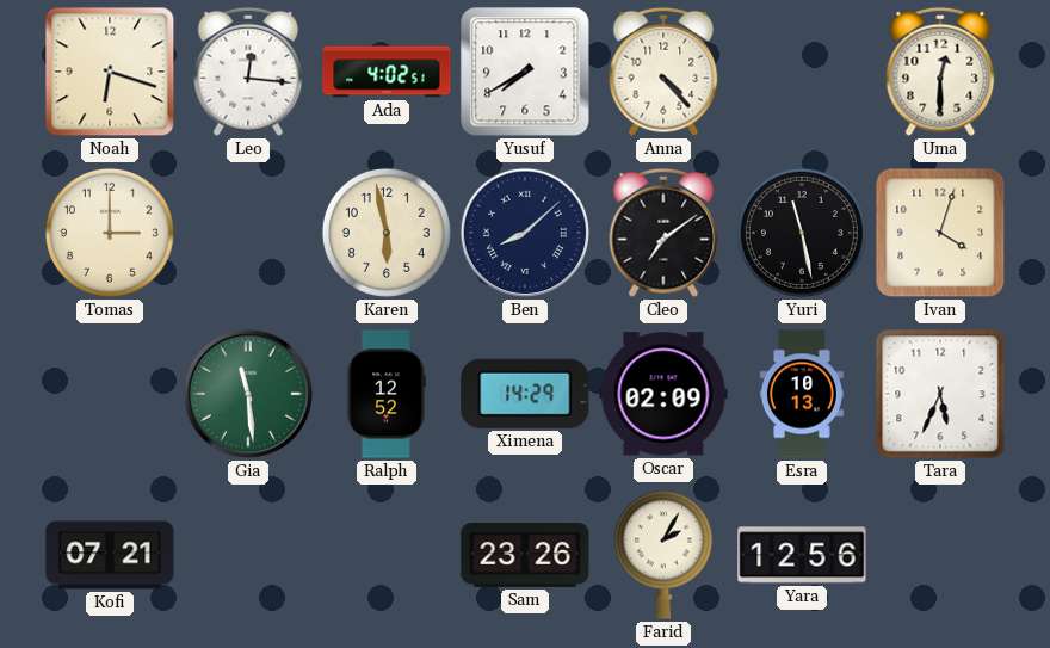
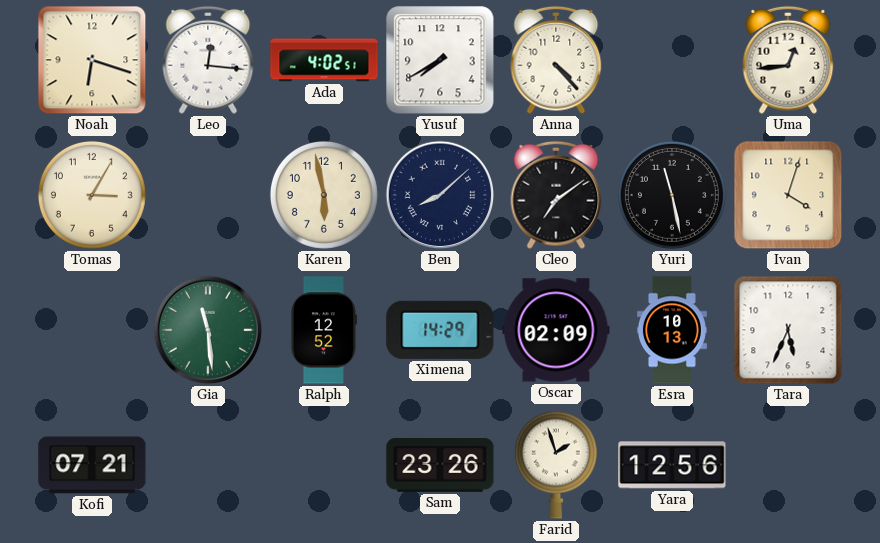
Uma: 12:30 -> 12:44
Tomas: 3:00 -> 3:05
Farid: 2:05 -> 1:57
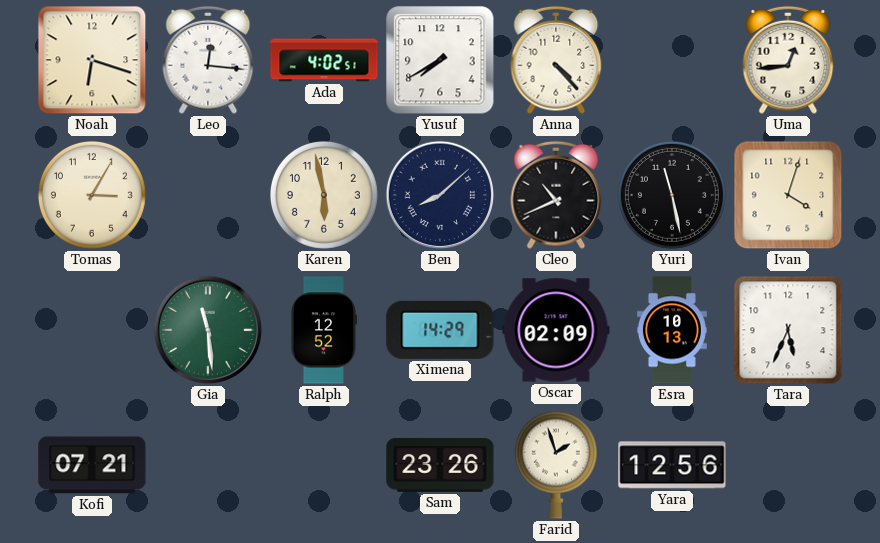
Cleo: 7:09 -> 10:41
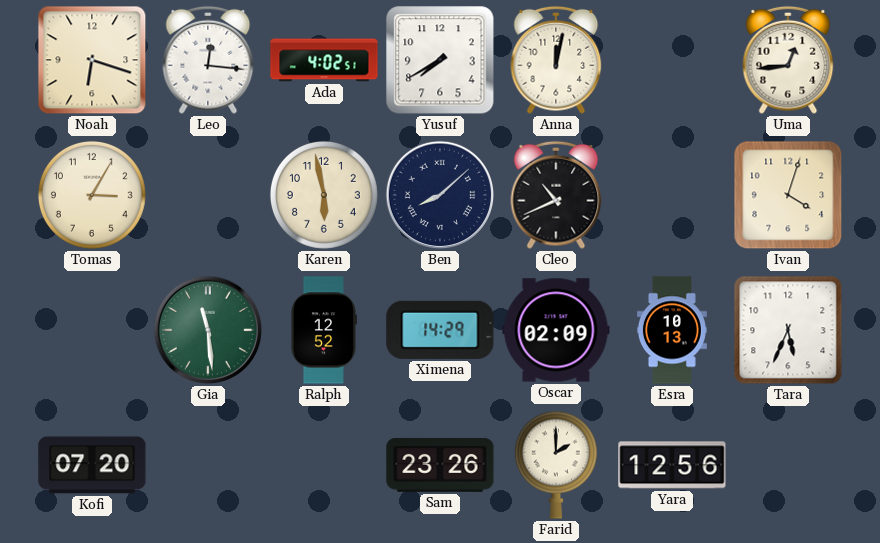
Anna: 4:23 -> 12:02
Yuri: 11:28 -> none
Kofi: 07:21 -> 07:20
Farid: 1:57 -> 2:00
